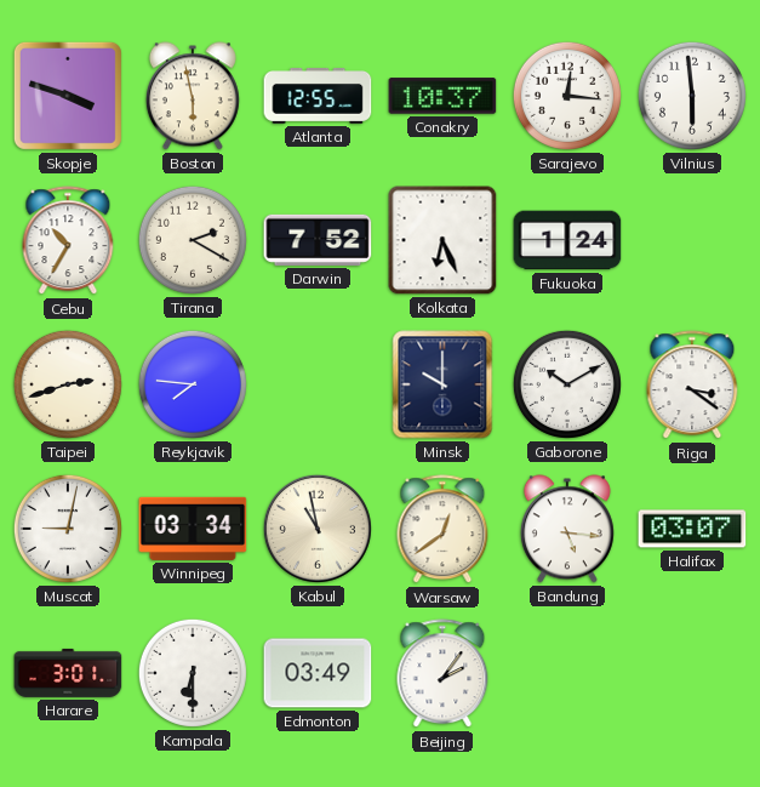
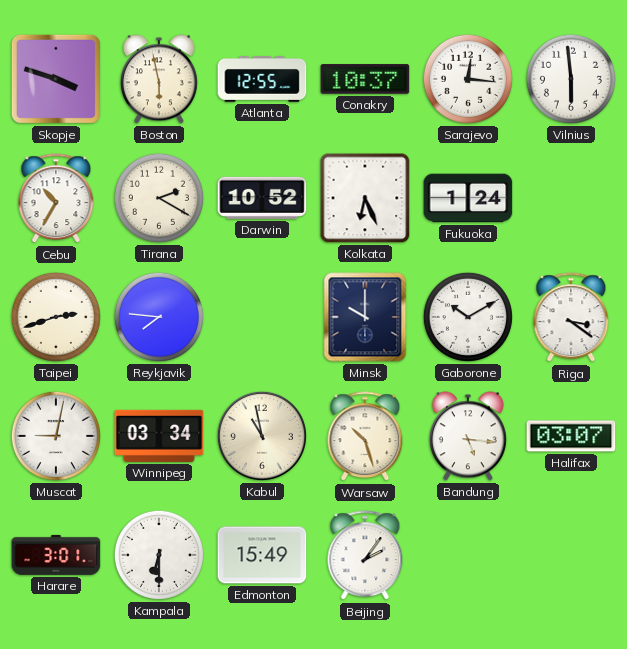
Darwin: 7:52 -> 10:52
Warsaw: 12:39 -> 10:27
Edmonton: 03:49 -> 15:49
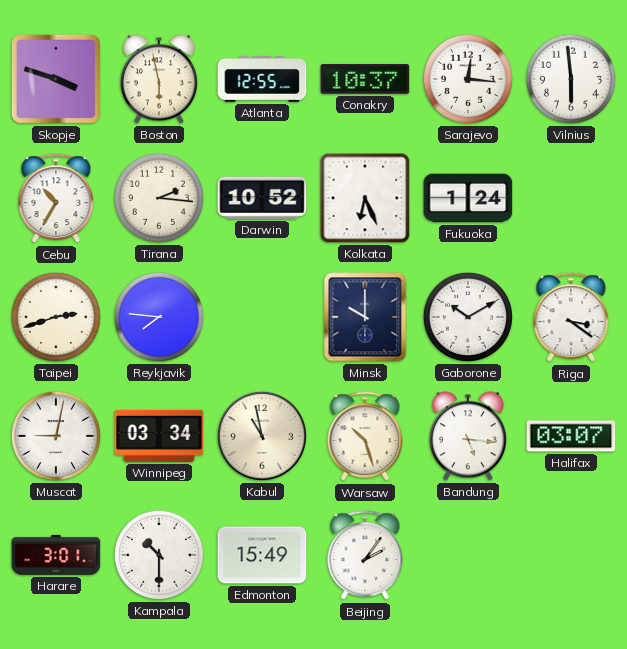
Tirana: 2:20 -> 2:16
Kampala: 6:30 -> 10:30
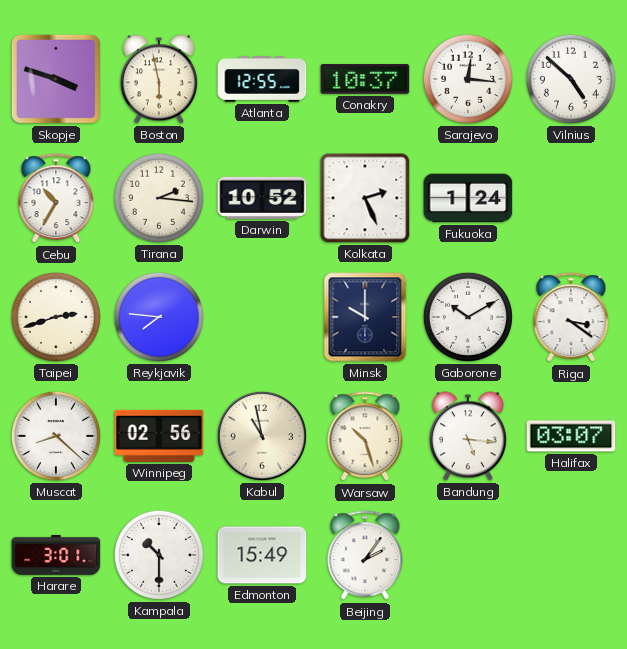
Vilnius: 5:59 -> 4:52
Kolkata: 6:26 -> 2:26
Muscat: 9:02 -> 8:22
Winnipeg: 03:34 -> 02:56
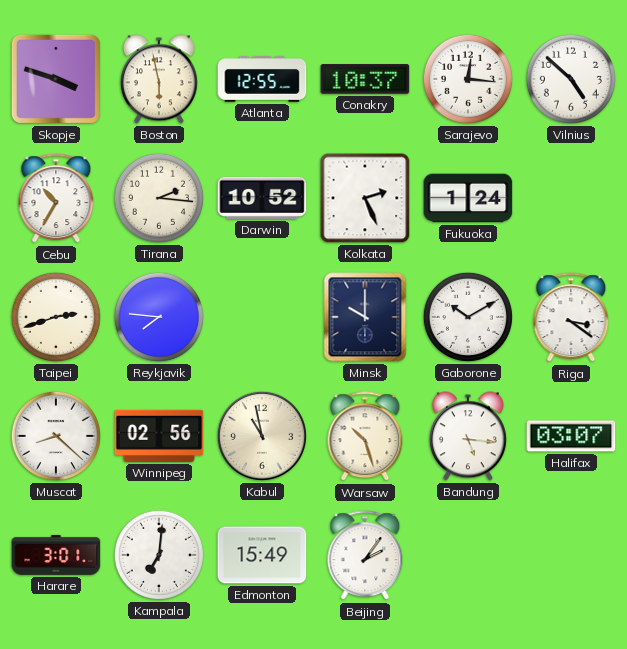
Kampala: 10:30 -> 7:01
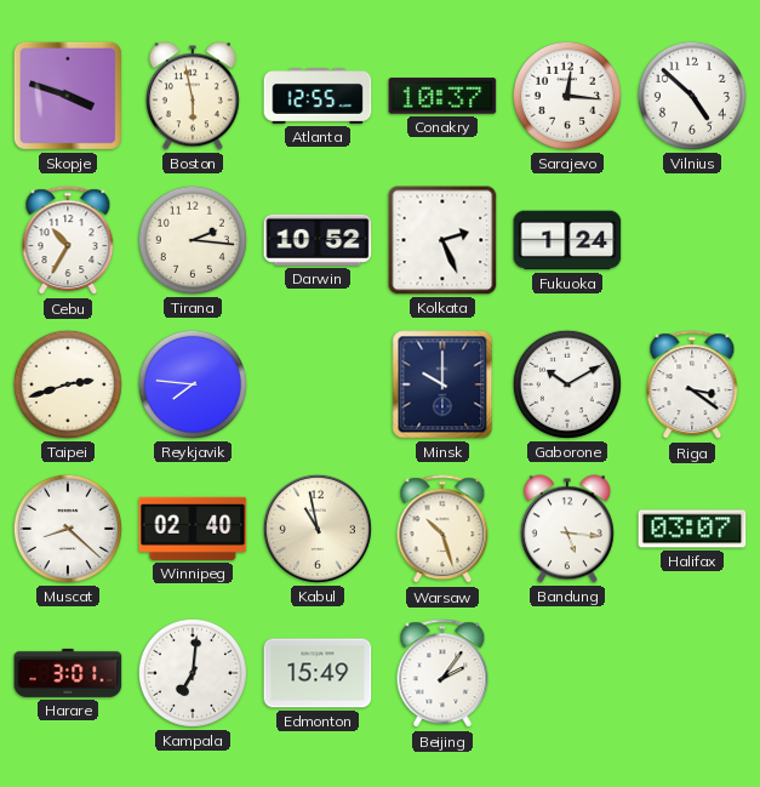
Winnipeg: 02:56 -> 02:40
